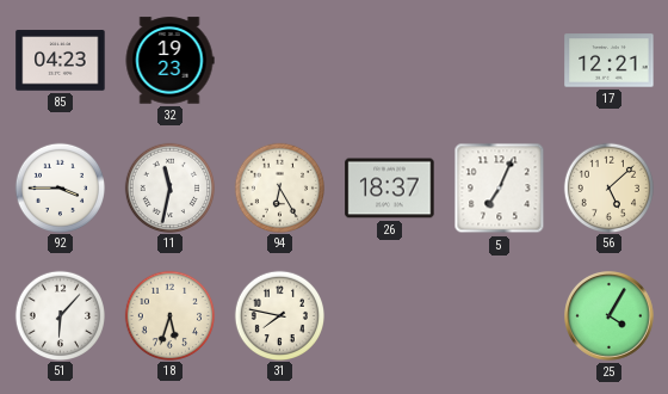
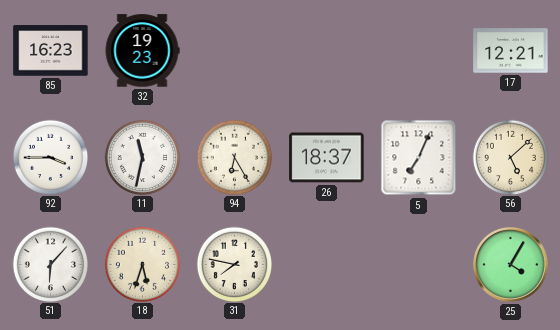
85: 04:23 -> 16:23
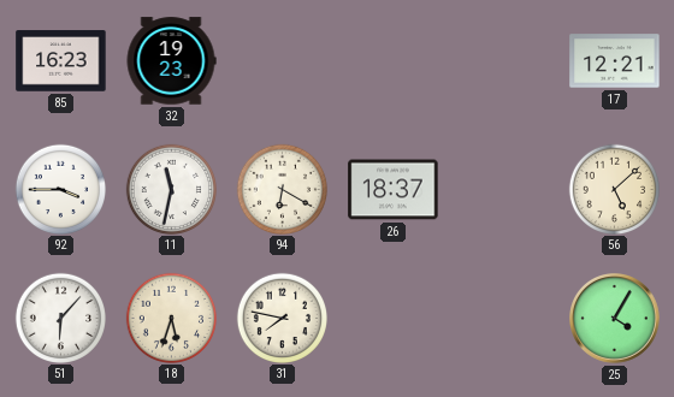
94: 6:25 -> 6:20
5: 7:04 -> none
